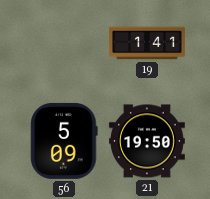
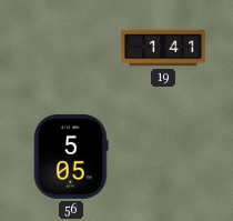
56: 5:09 -> 5:05
21: 19:50 -> none
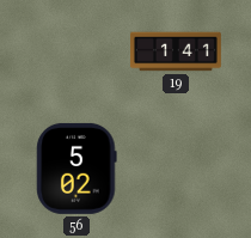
56: 5:05 -> 5:02
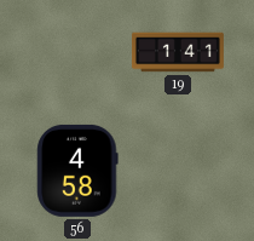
56: 5:02 -> 4:58
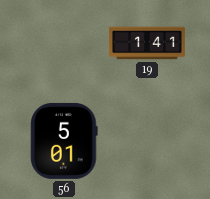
56: 4:58 -> 5:01
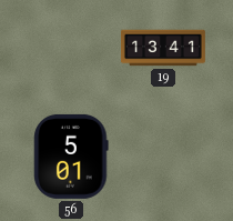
19: 1:41 -> 13:41
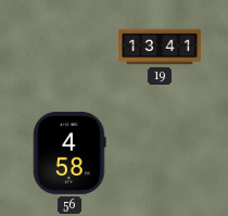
56: 5:01 -> 4:58
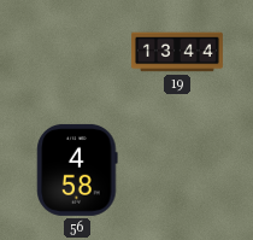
19: 13:41 -> 13:44
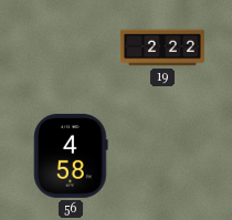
19: 13:44 -> 2:22
